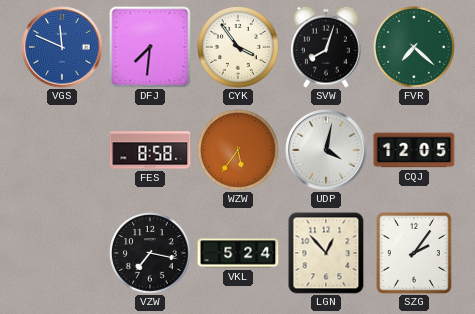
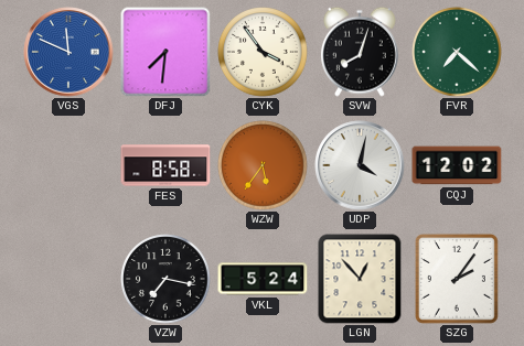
CQJ: 12:05 -> 12:02
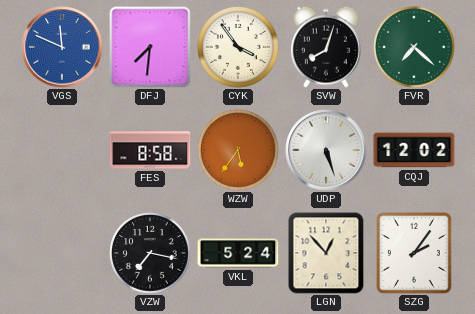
UDP: 4:02 -> 5:27
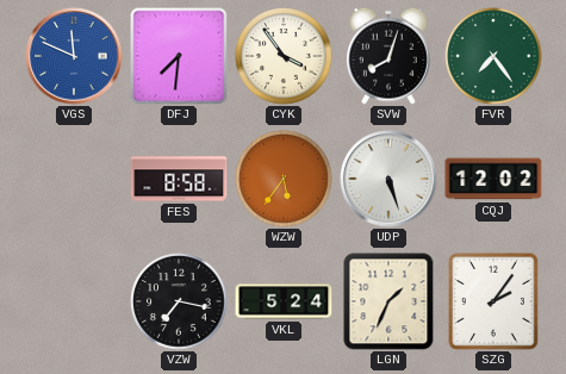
FVR: 7:22 -> 7:24
LGN: 12:53 -> 1:34
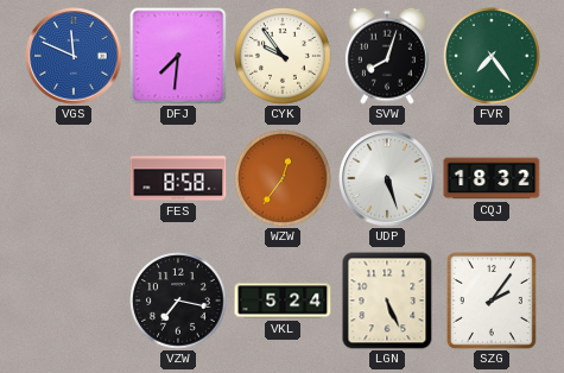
CYK: 3:54 -> 9:54
WZW: 5:36 -> 12:36
CQJ: 12:02 -> 18:32
LGN: 1:34 -> 5:26
